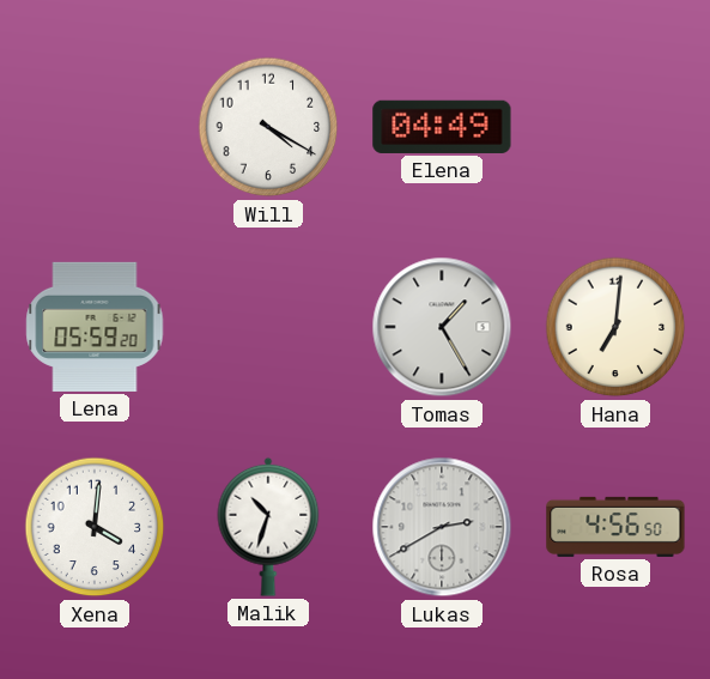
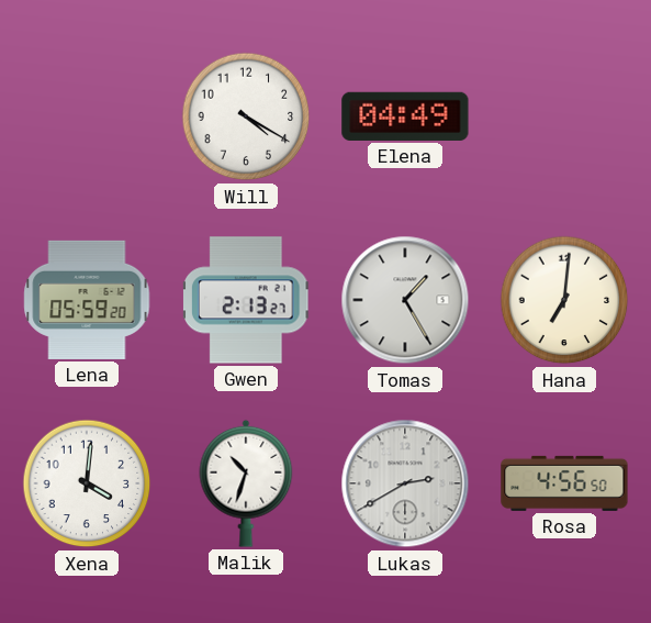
Gwen: none -> 2:13
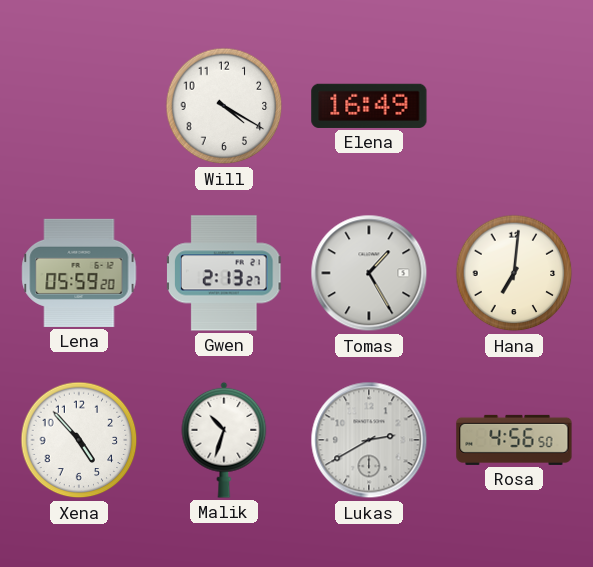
Elena: 04:49 -> 16:49
Xena: 4:01 -> 4:53
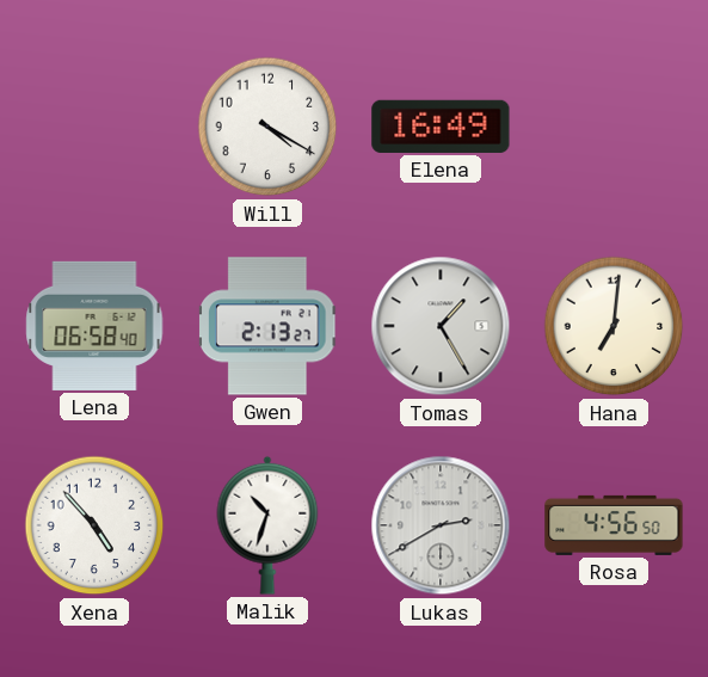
Lena: 05:59 -> 06:58
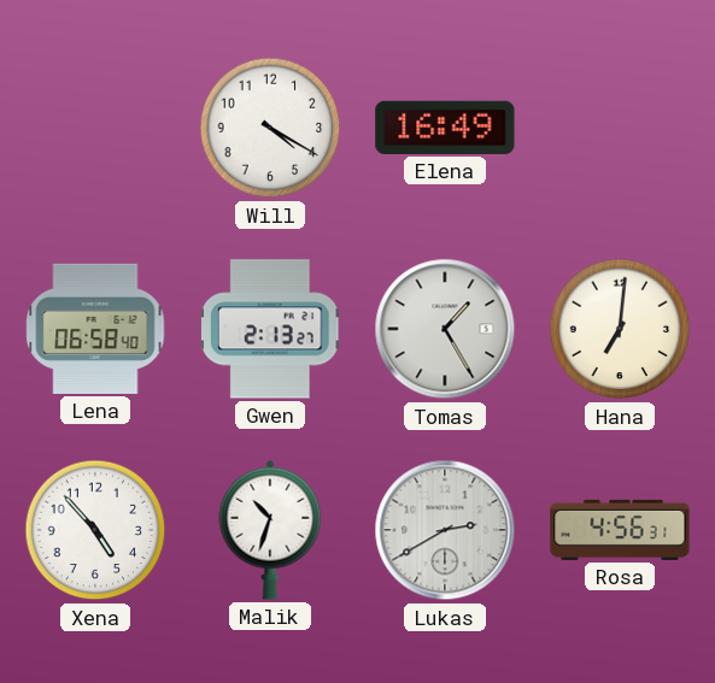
Rosa: 4:56:50 -> 4:56:31
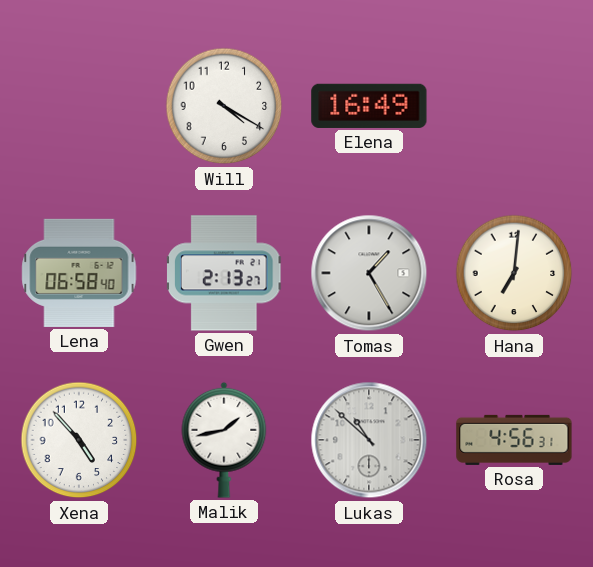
Malik: 10:33 -> 1:43
Lukas: 2:40 -> 10:52
